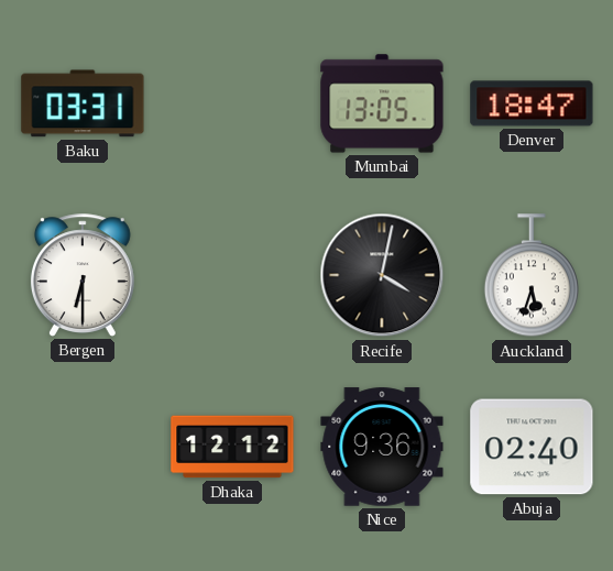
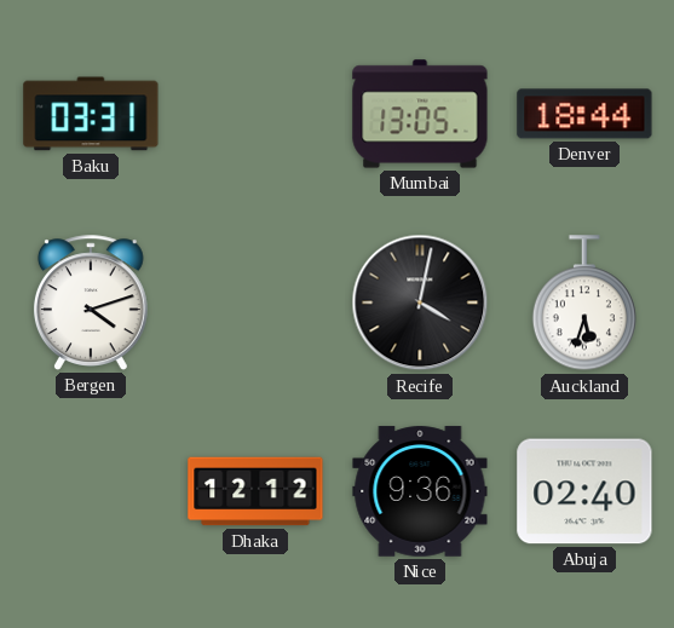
Denver: 18:47 -> 18:44
Bergen: 6:30 -> 4:12
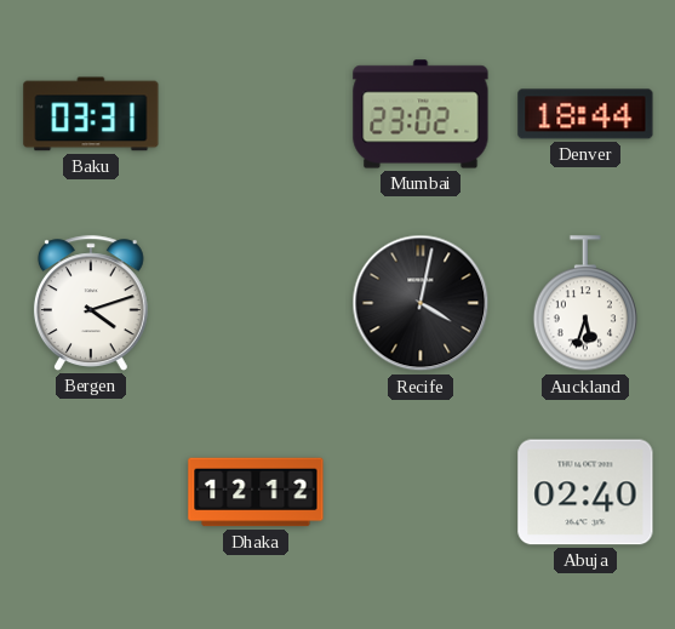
Mumbai: 13:05 -> 23:02
Nice: 9:36 -> none
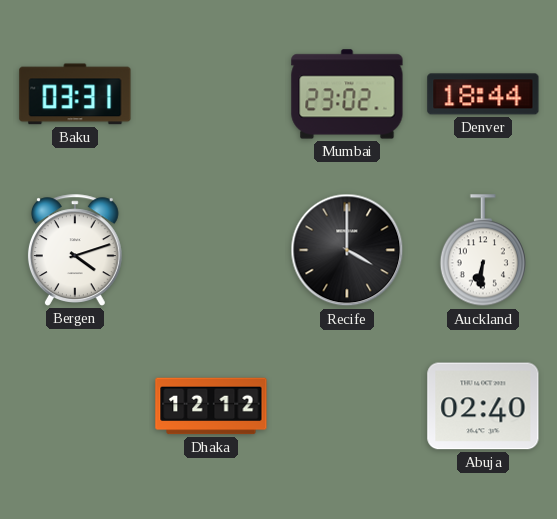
Recife: 4:02 -> 4:00
Auckland: 5:33 -> 6:31
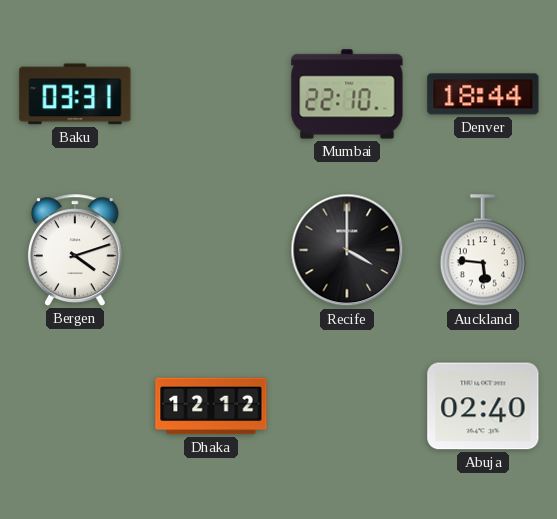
Mumbai: 23:02 -> 22:10
Auckland: 6:31 -> 5:46
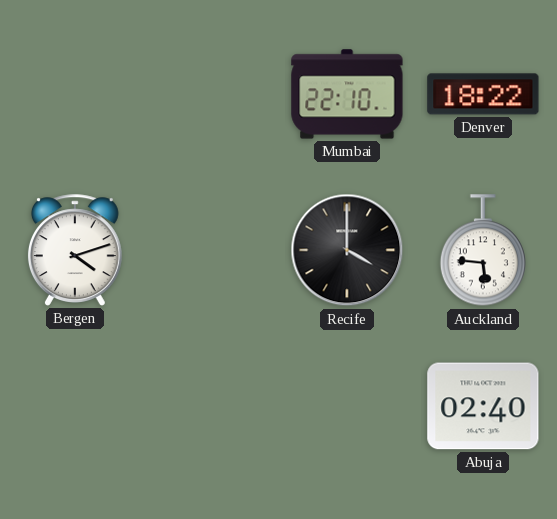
Baku: 03:31 -> none
Denver: 18:44 -> 18:22
Dhaka: 12:12 -> none
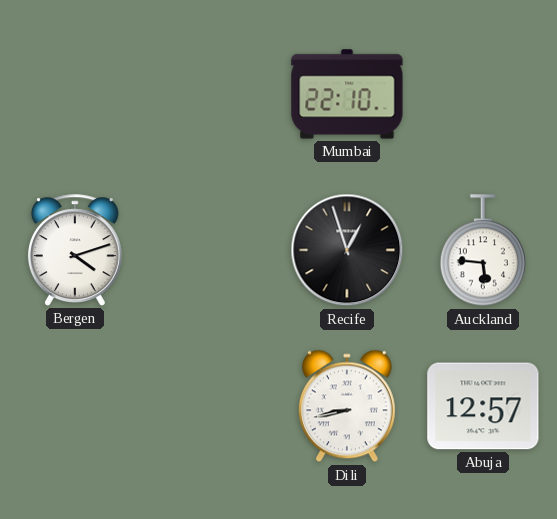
Denver: 18:22 -> none
Recife: 4:00 -> 12:57
Dili: none -> 8:43
Abuja: 02:40 -> 12:57
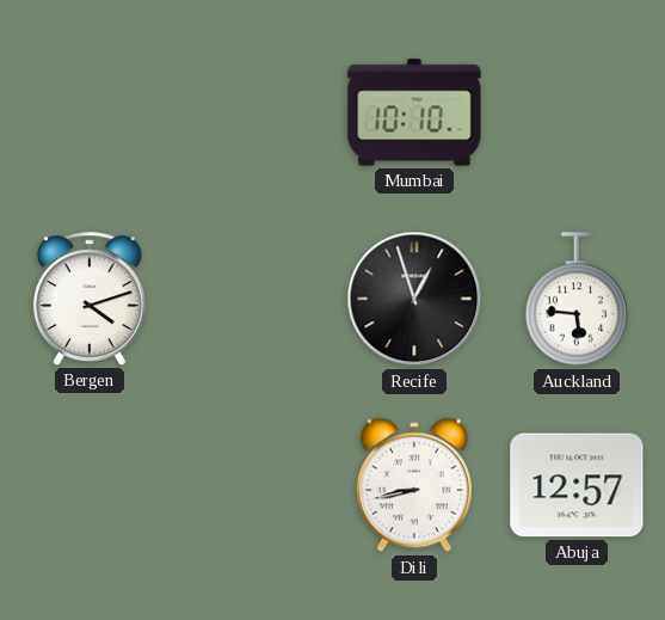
Mumbai: 22:10 -> 10:10
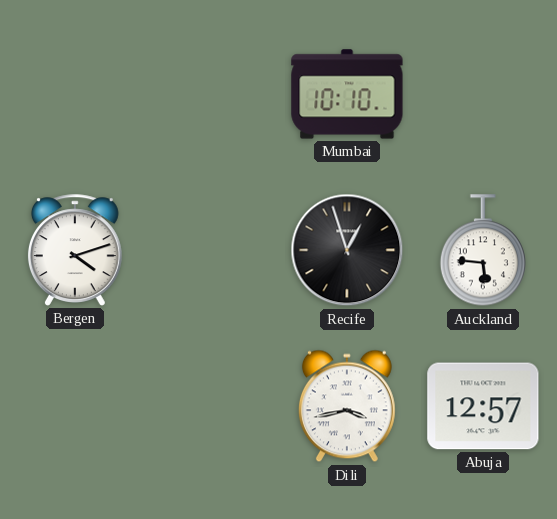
Dili: 8:43 -> 3:43
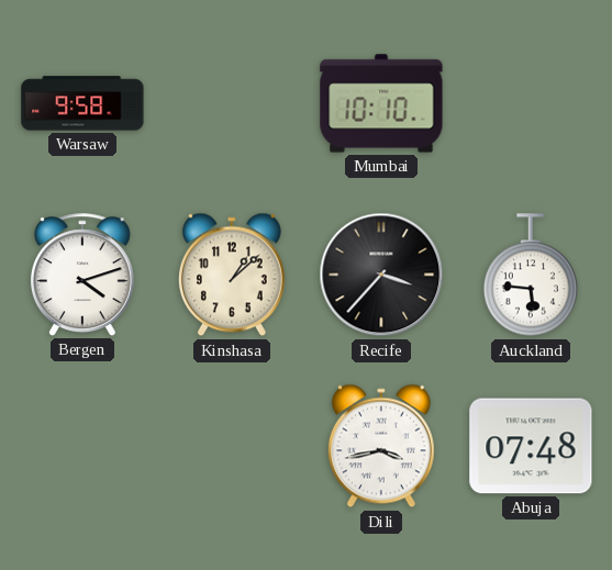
Warsaw: none -> 9:58
Kinshasa: none -> 1:08
Recife: 12:57 -> 3:37
Abuja: 12:57 -> 07:48
